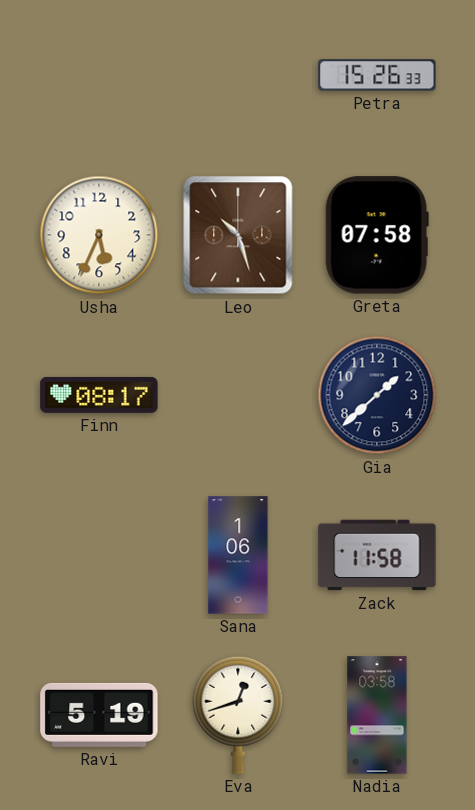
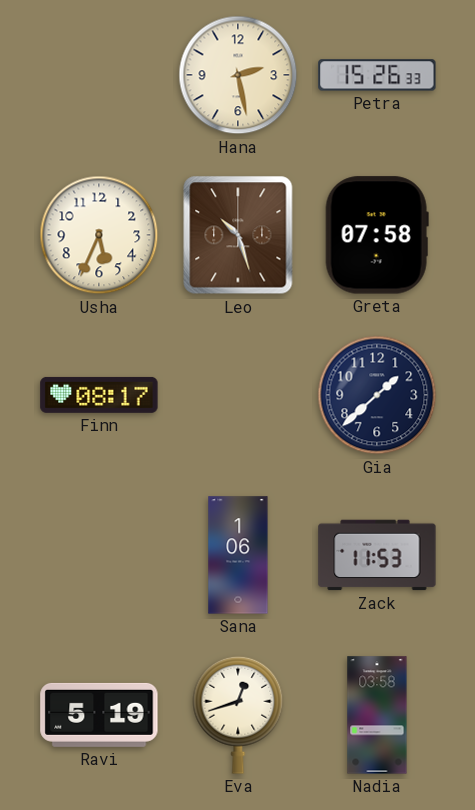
Hana: none -> 2:28
Zack: 11:58 -> 11:53
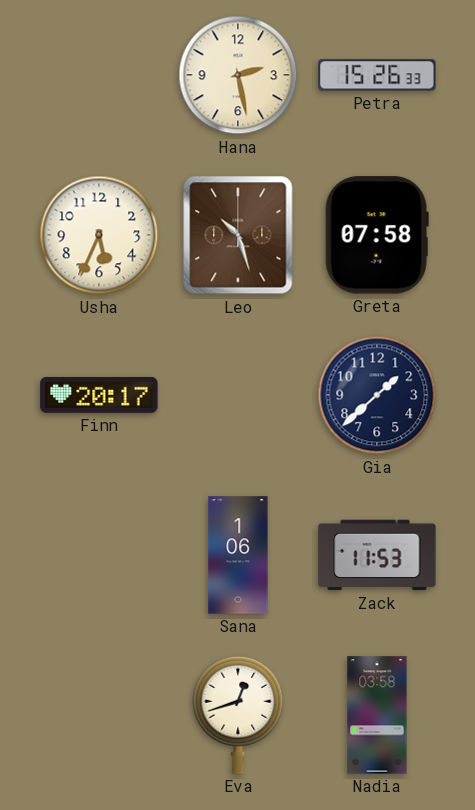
Finn: 08:17 -> 20:17
Ravi: 5:19 -> none
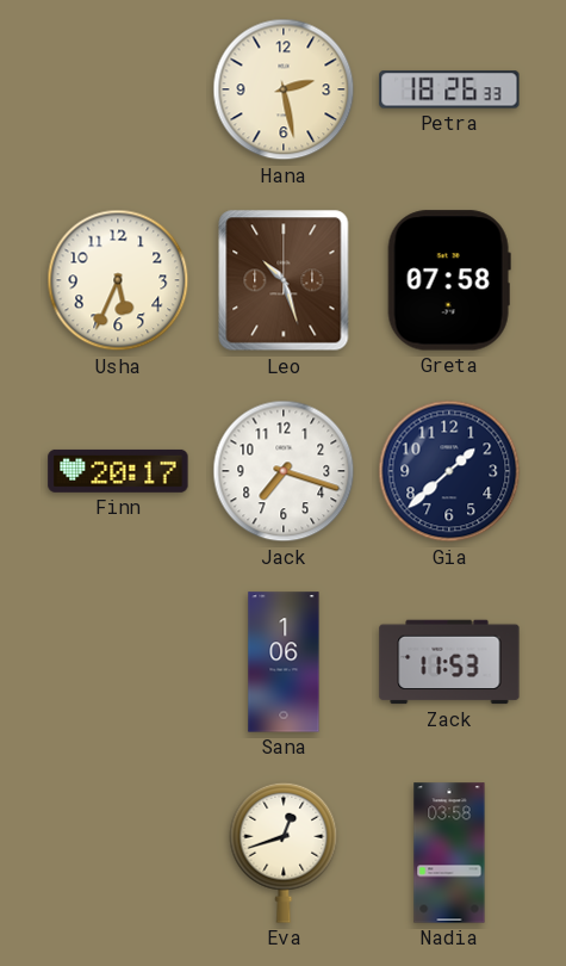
Petra: 15:26 -> 18:26
Jack: none -> 7:18
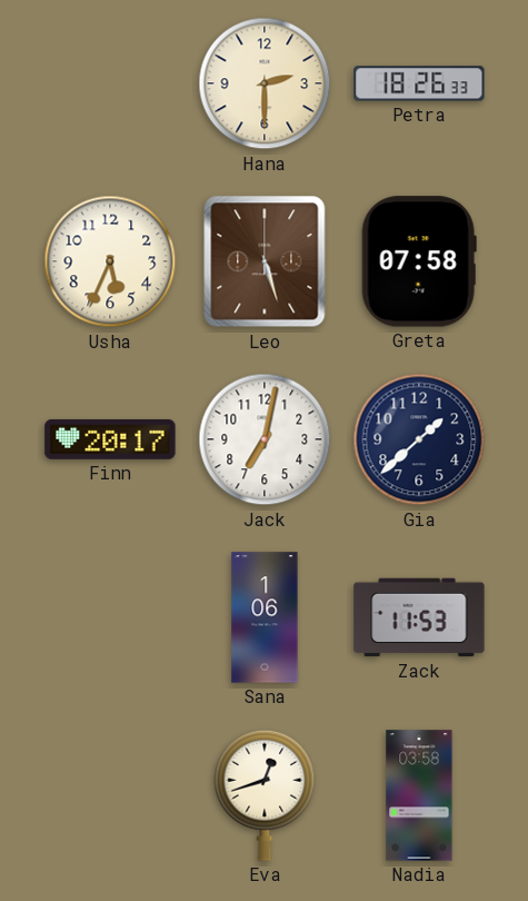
Hana: 2:28 -> 2:30
Leo: 10:27 -> 5:27
Jack: 7:18 -> 7:02
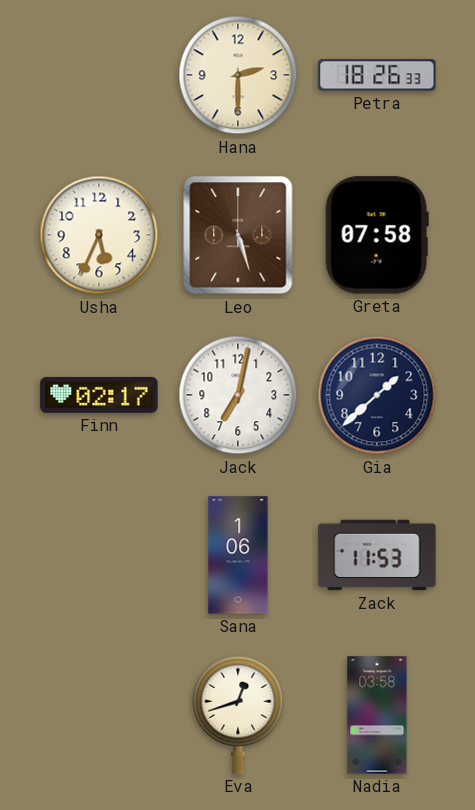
Finn: 20:17 -> 02:17
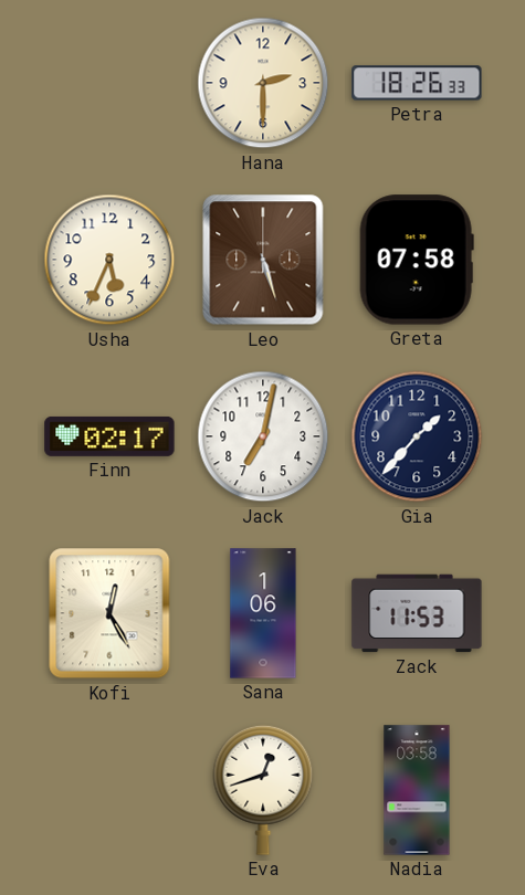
Gia: 1:38 -> 1:37
Kofi: none -> 12:25
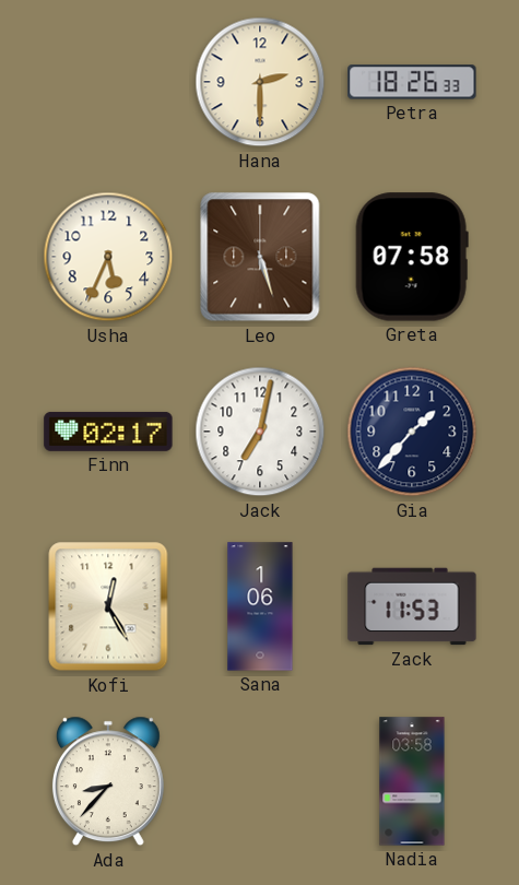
Ada: none -> 8:37
Eva: 12:42 -> none
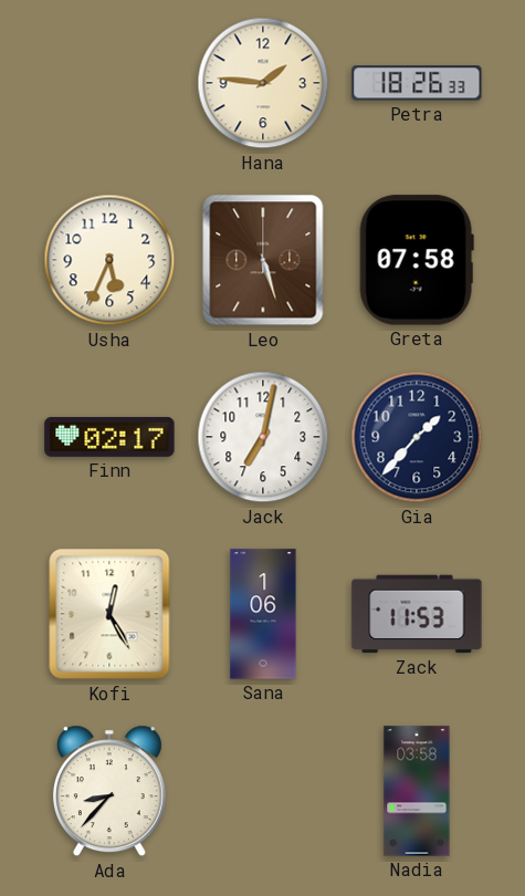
Hana: 2:30 -> 1:46
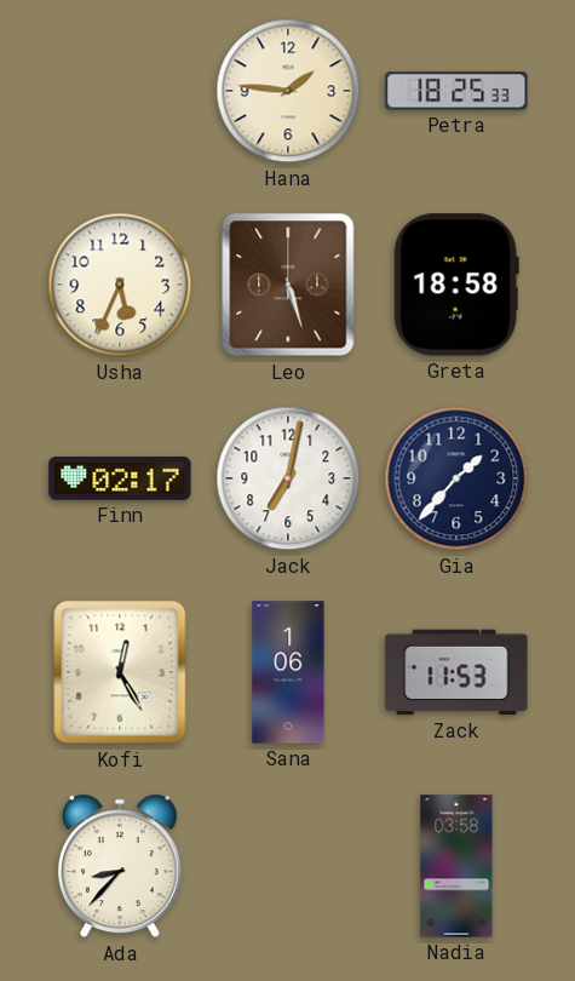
Petra: 18:26 -> 18:25
Greta: 07:58 -> 18:58
